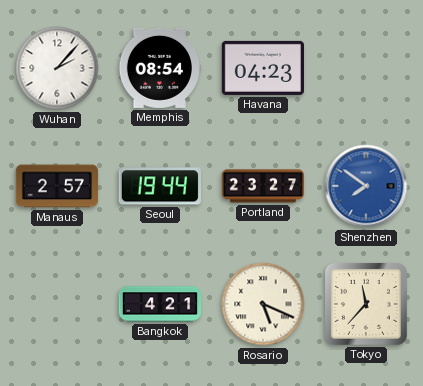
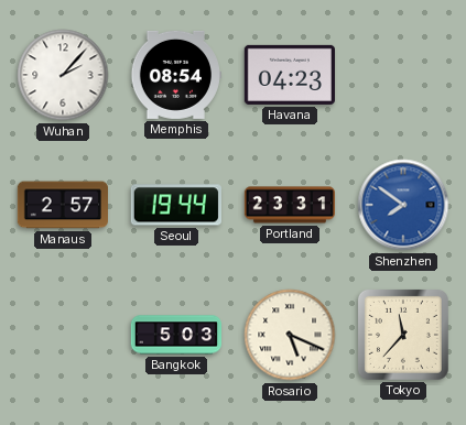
Portland: 23:27 -> 23:31
Bangkok: 4:21 -> 5:03
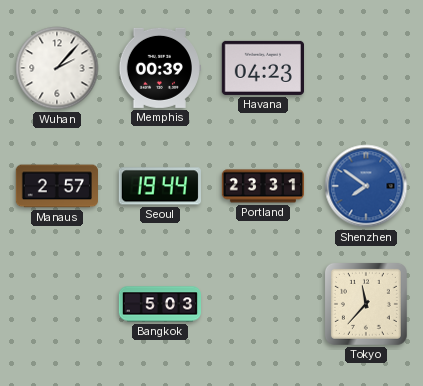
Memphis: 08:54 -> 00:39
Rosario: 5:19 -> none
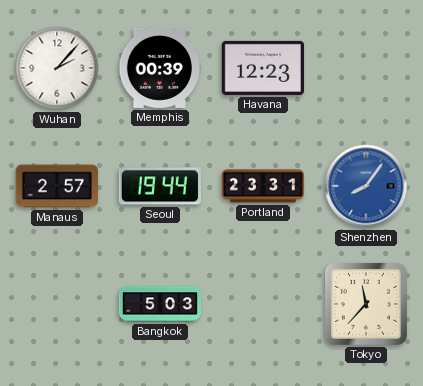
Havana: 04:23 -> 12:23
Shenzhen: 7:51 -> 8:06
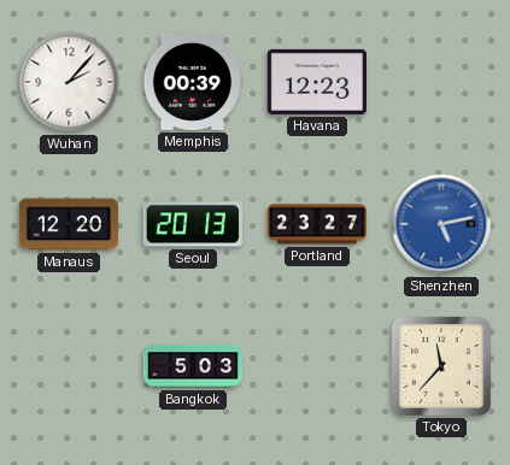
Manaus: 2:57 -> 12:20
Seoul: 19:44 -> 20:13
Portland: 23:31 -> 23:27
Shenzhen: 8:06 -> 5:13
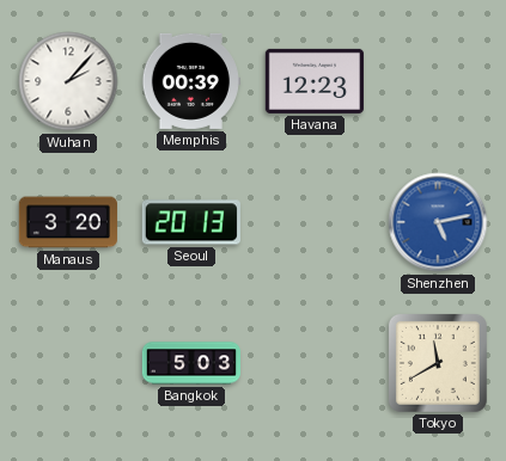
Manaus: 12:20 -> 3:20
Portland: 23:27 -> none
Tokyo: 11:37 -> 11:40
